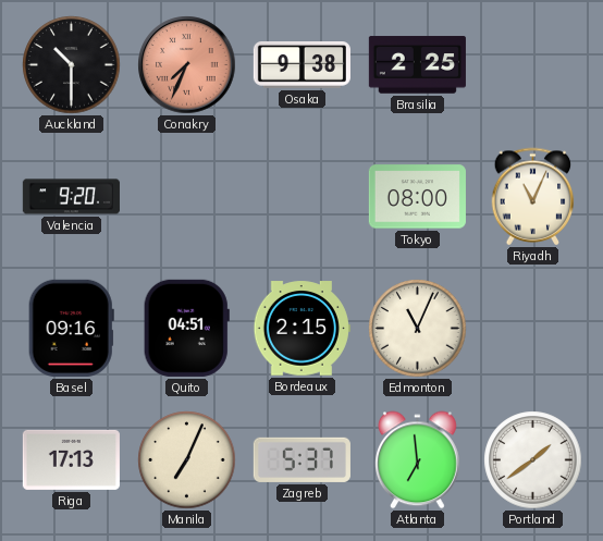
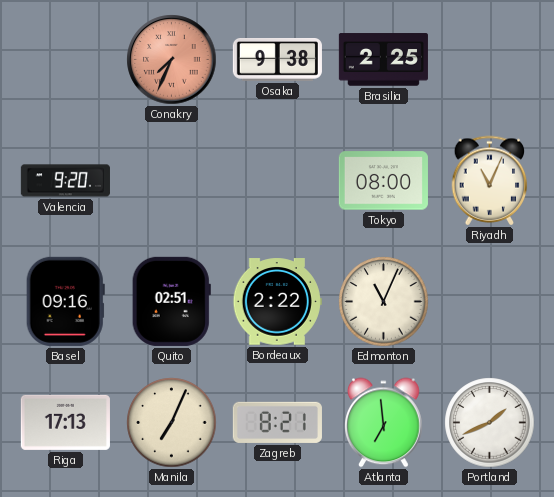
Auckland: 10:30 -> none
Quito: 04:51 -> 02:51
Bordeaux: 2:15 -> 2:22
Zagreb: 5:37 -> 8:21
Portland: 1:39 -> 1:41
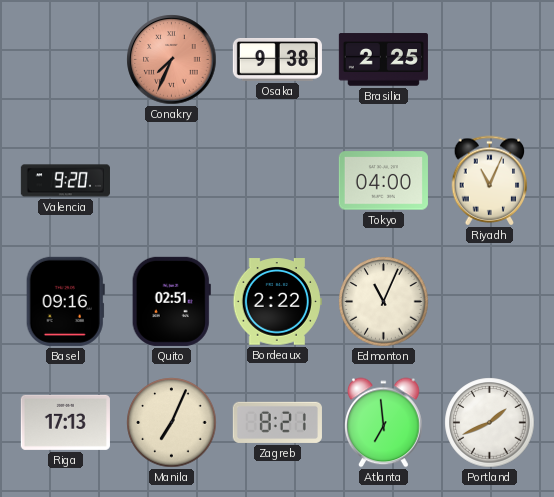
Tokyo: 08:00 -> 04:00
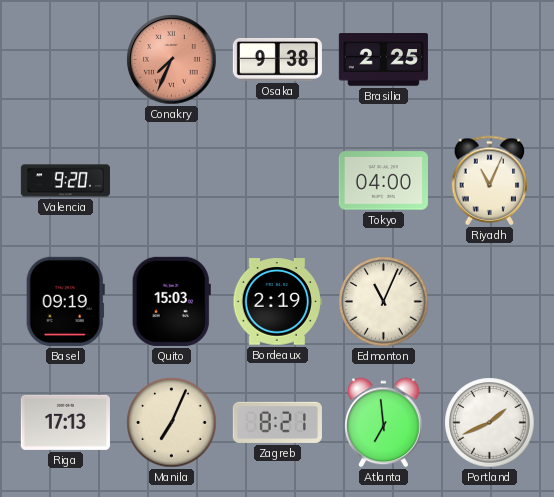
Basel: 09:16 -> 09:19
Quito: 02:51 -> 15:03
Bordeaux: 2:22 -> 2:19
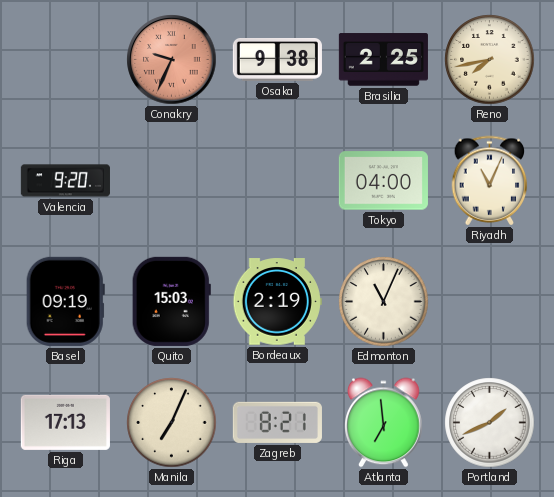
Conakry: 7:34 -> 9:34
Reno: none -> 7:43
